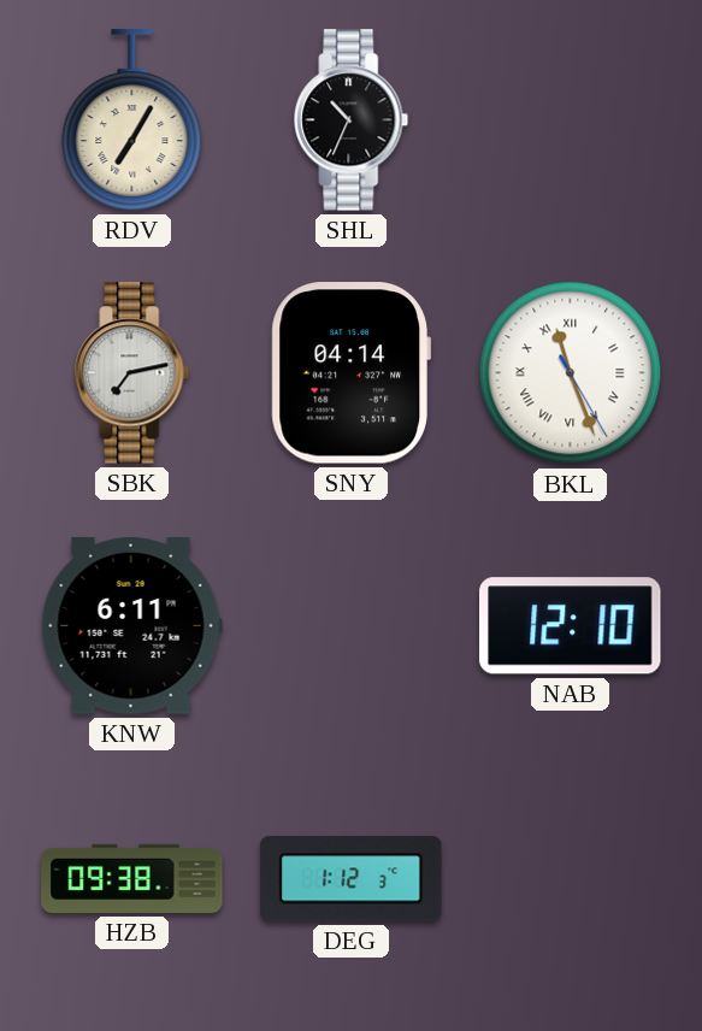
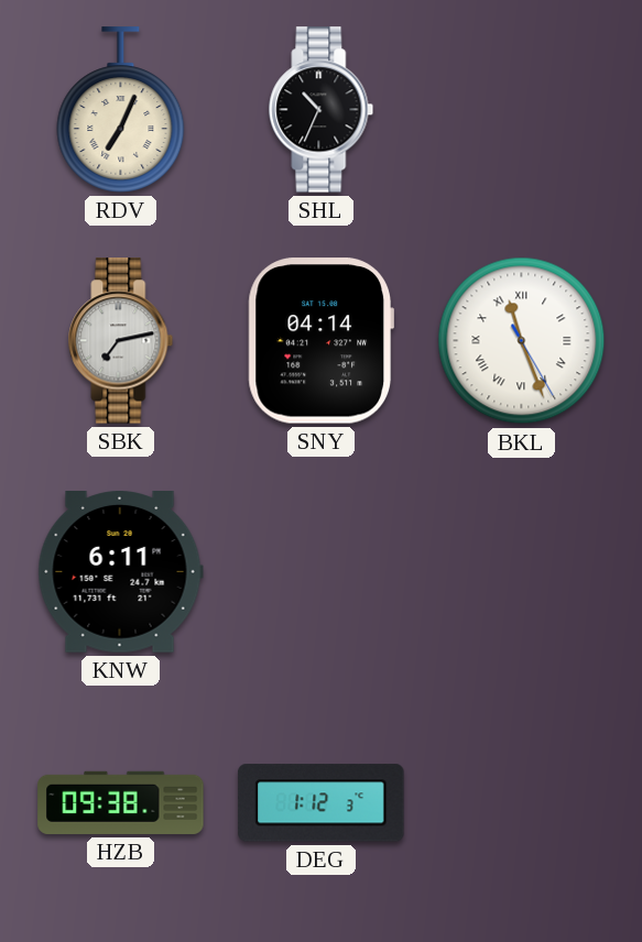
RDV: 7:05 -> 7:04
NAB: 12:10 -> none
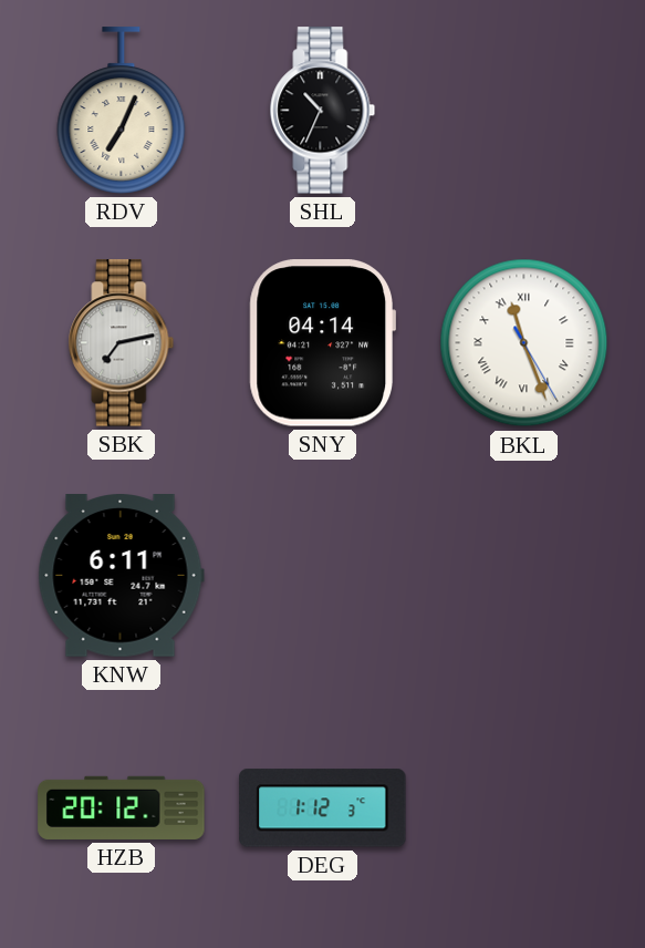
HZB: 09:38 -> 20:12
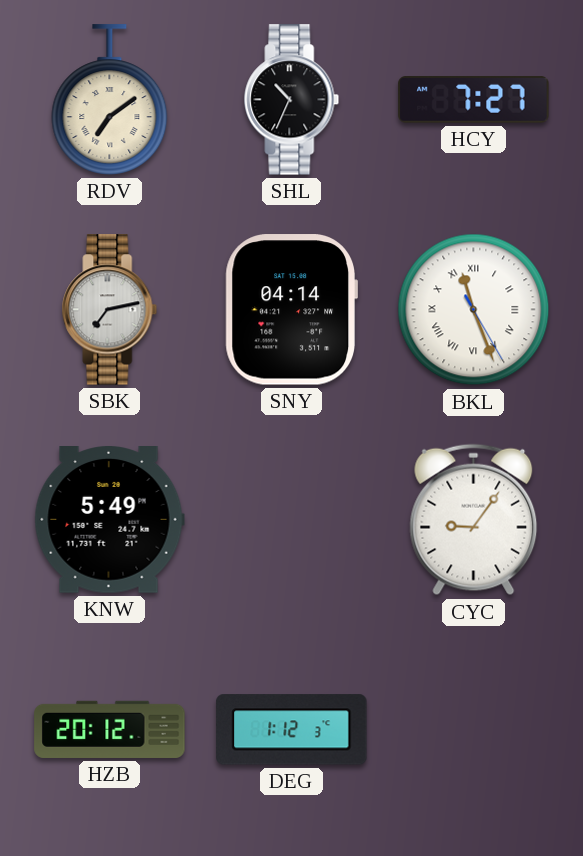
RDV: 7:04 -> 7:09
HCY: none -> 7:27
KNW: 6:11 -> 5:49
CYC: none -> 9:06
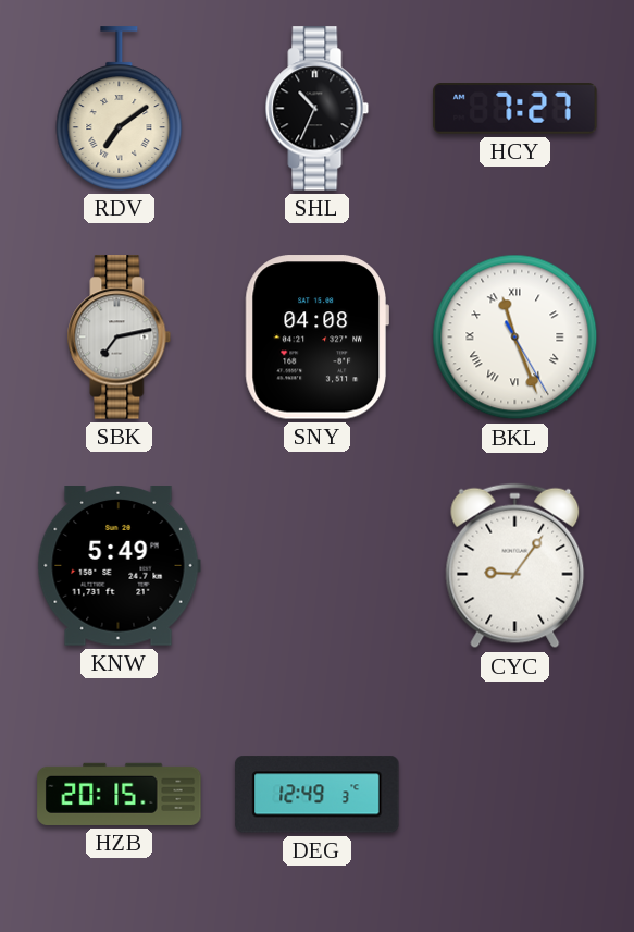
SNY: 04:14 -> 04:08
HZB: 20:12 -> 20:15
DEG: 1:12 -> 12:49
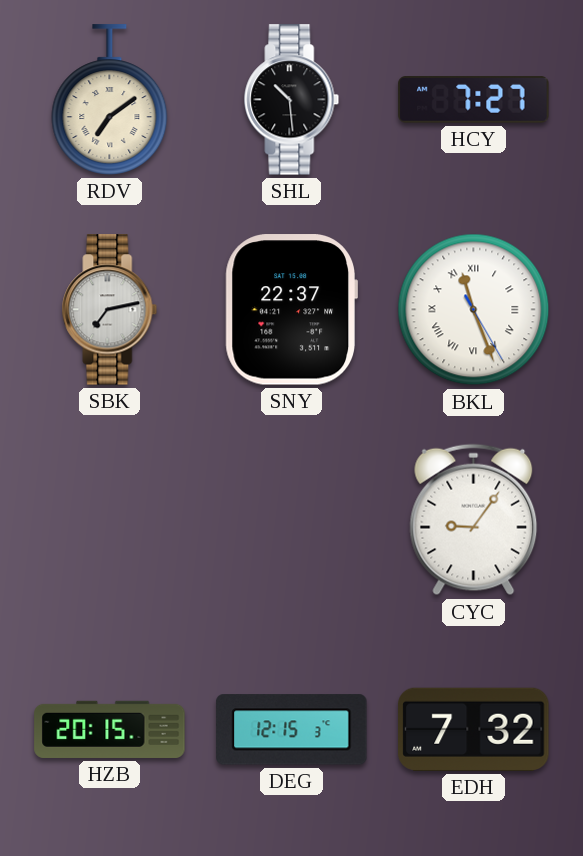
SHL: 10:34 -> 10:29
SNY: 04:08 -> 22:37
KNW: 5:49 -> none
DEG: 12:49 -> 12:15
EDH: none -> 7:32
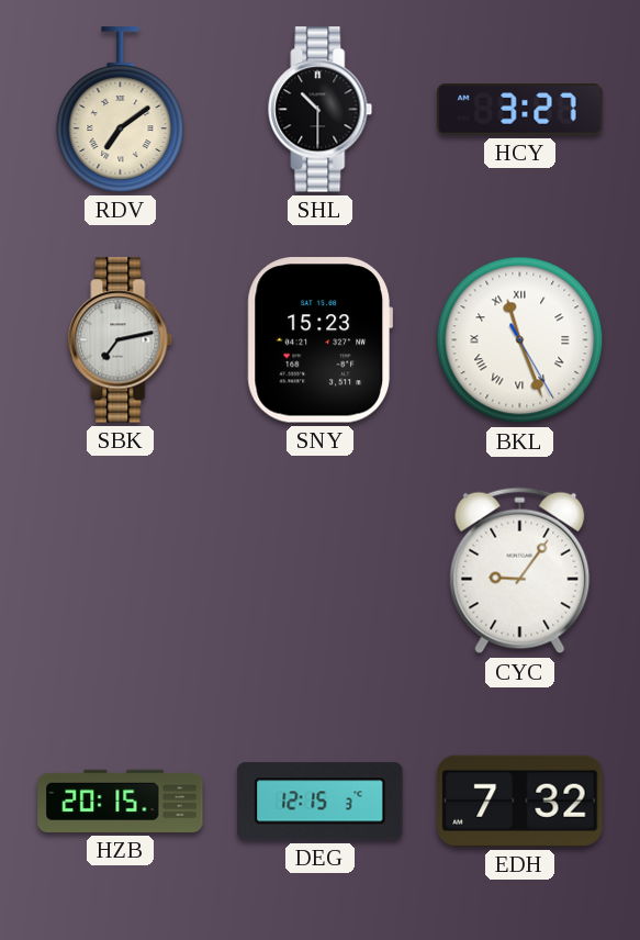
SHL: 10:29 -> 10:30
HCY: 7:27 -> 3:27
SNY: 22:37 -> 15:23
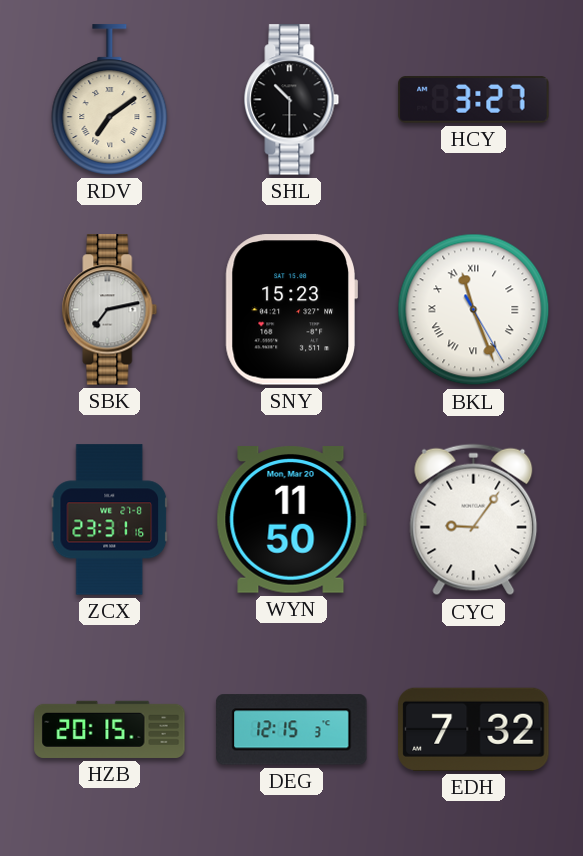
ZCX: none -> 23:31
WYN: none -> 11:50
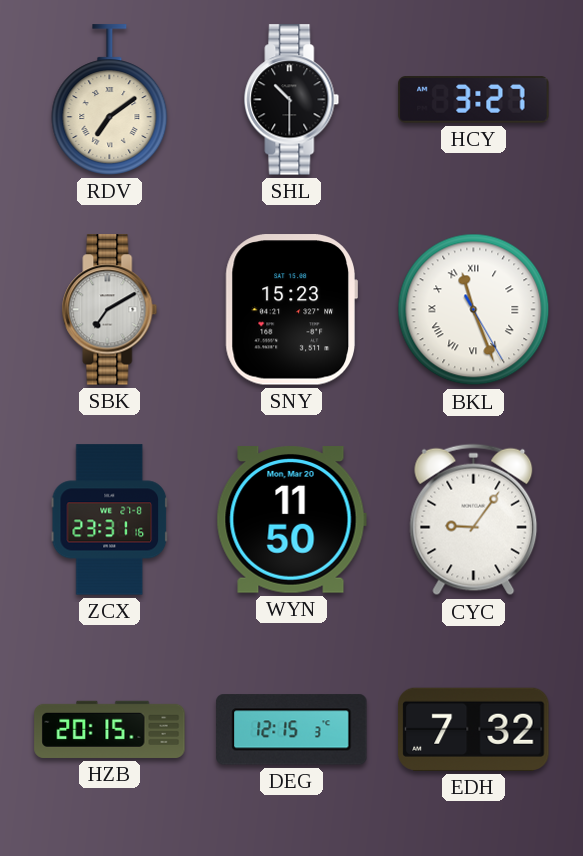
SBK: 7:13 -> 7:10
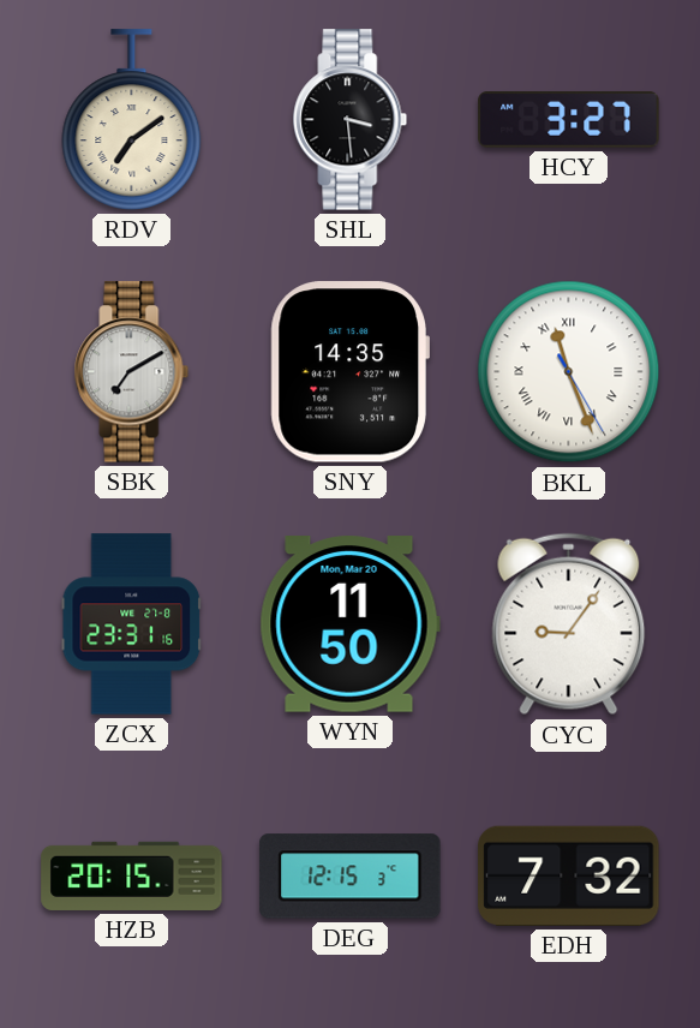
SHL: 10:30 -> 3:29
SNY: 15:23 -> 14:35
